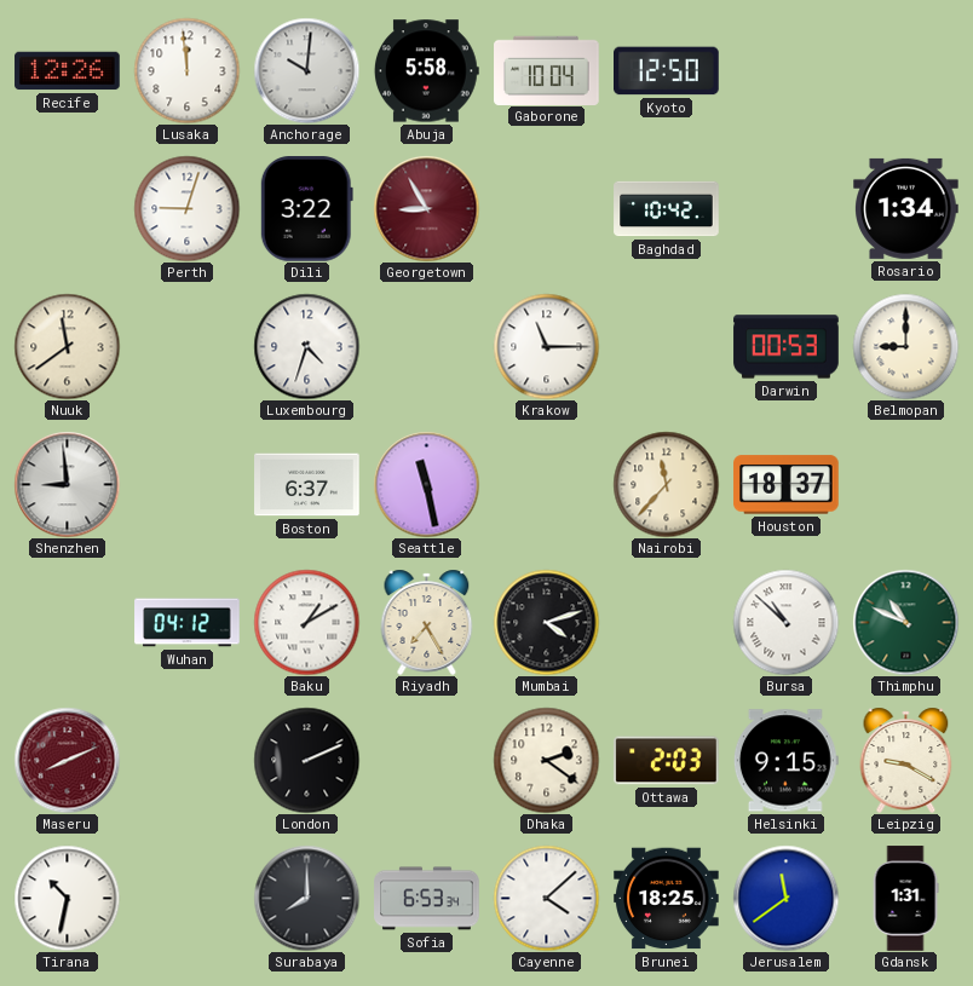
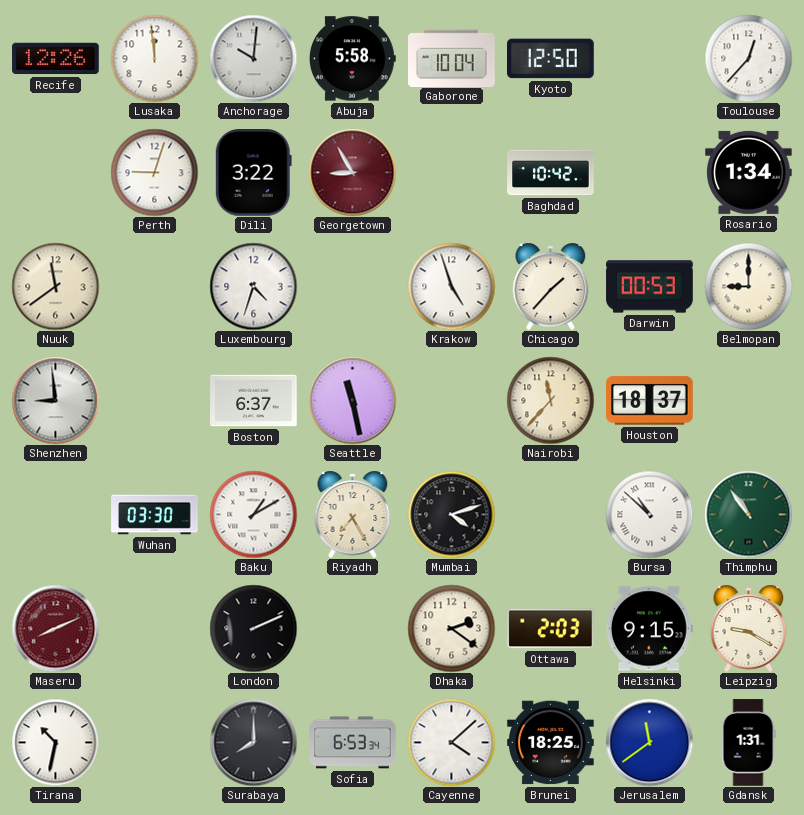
Toulouse: none -> 12:37
Krakow: 11:15 -> 4:57
Chicago: none -> 1:37
Wuhan: 04:12 -> 03:30
Thimphu: 10:49 -> 10:54
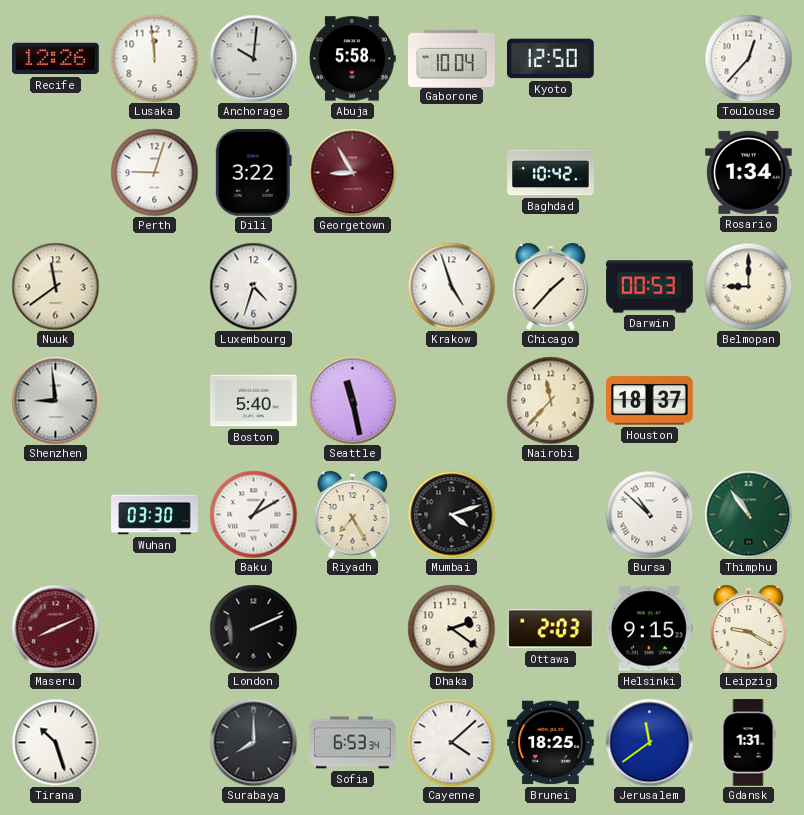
Boston: 6:37 -> 5:40
Tirana: 10:32 -> 10:27
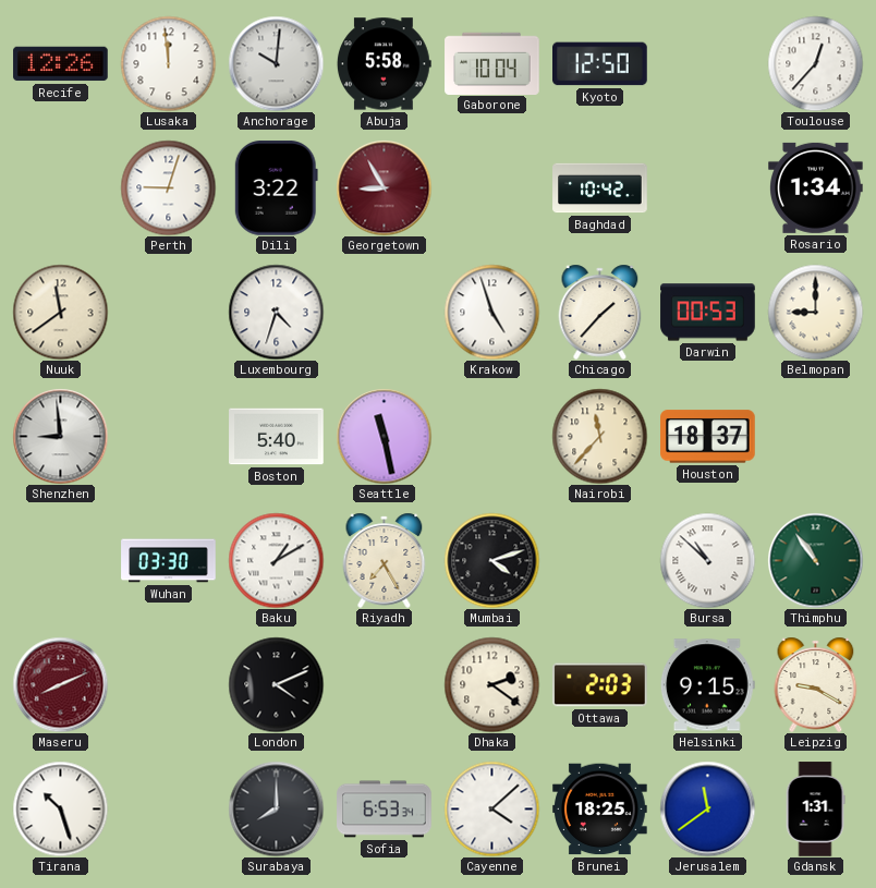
London: 2:11 -> 4:11
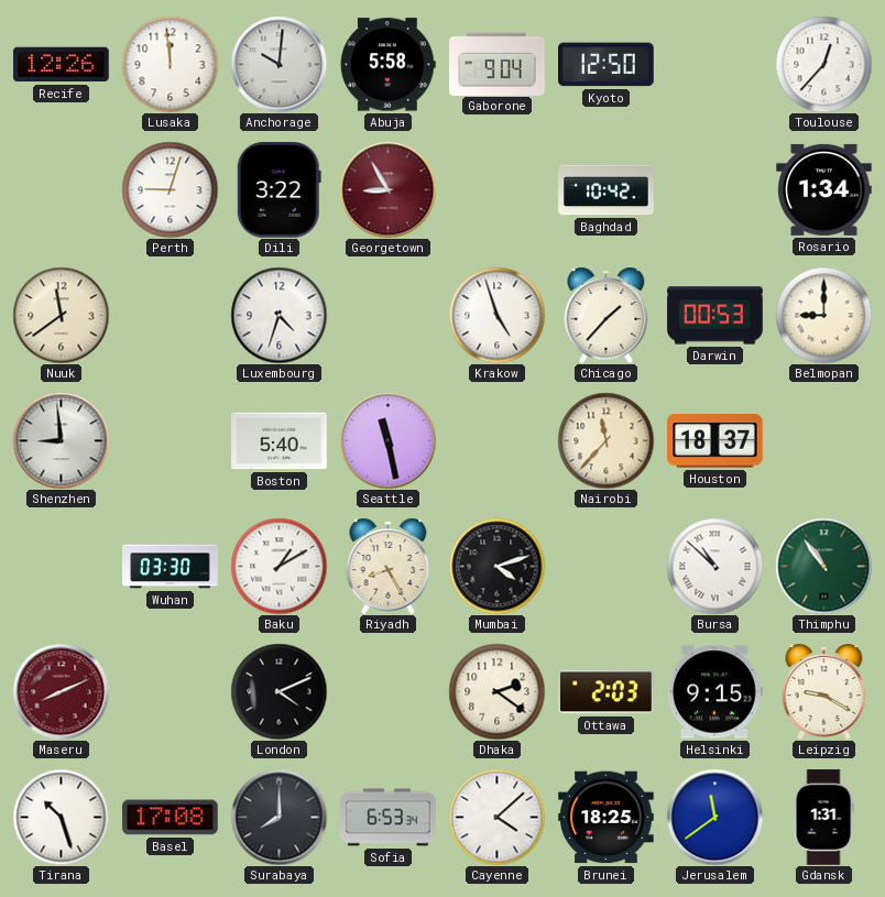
Gaborone: 10:04 -> 9:04
Riyadh: 7:25 -> 8:25
Basel: none -> 17:08
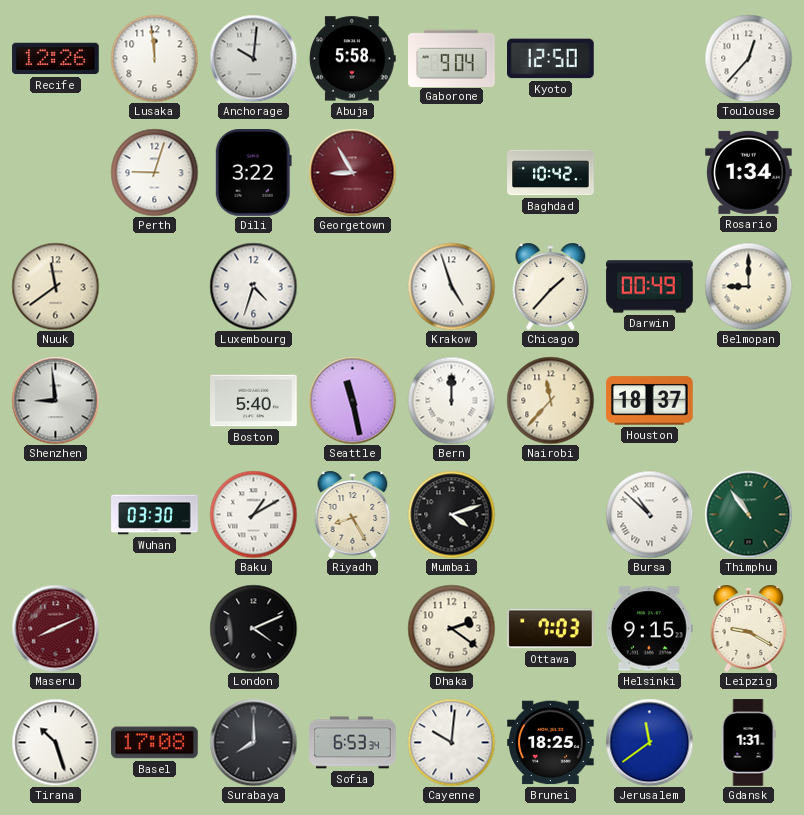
Darwin: 00:53 -> 00:49
Bern: none -> 12:00
Ottawa: 2:03 -> 7:03
Cayenne: 4:08 -> 10:01
